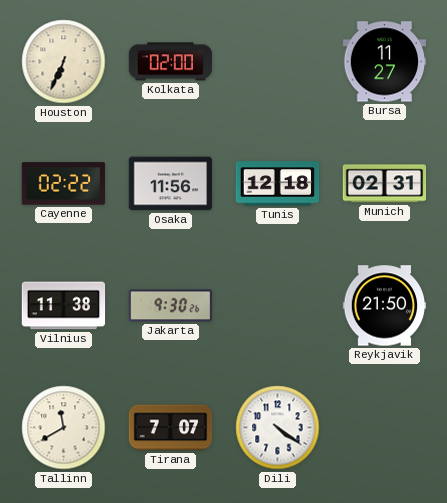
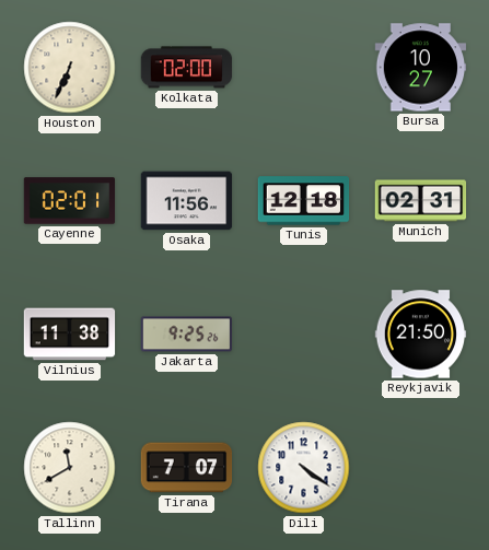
Bursa: 11:27 -> 10:27
Cayenne: 02:22 -> 02:01
Jakarta: 9:30 -> 9:25
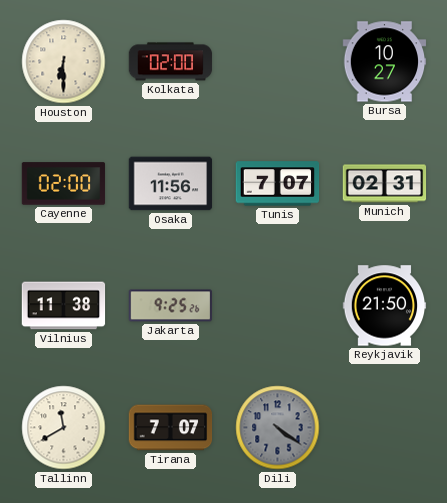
Houston: 6:34 -> 6:30
Cayenne: 02:01 -> 02:00
Tunis: 12:18 -> 7:07
Dili dial: white -> grey
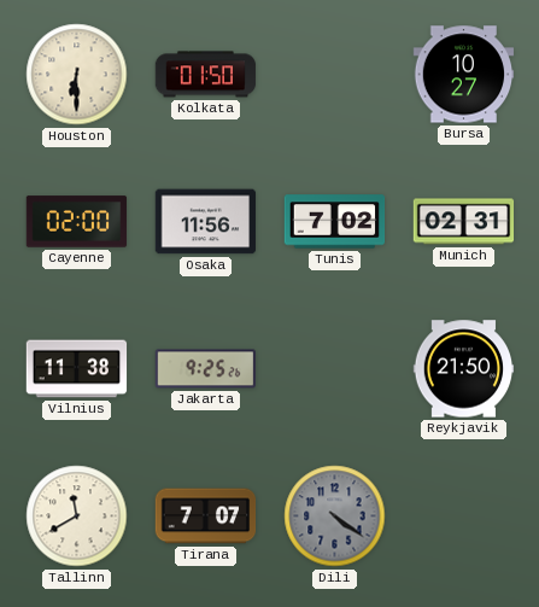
Kolkata: 02:00 -> 01:50
Tunis: 7:07 -> 7:02
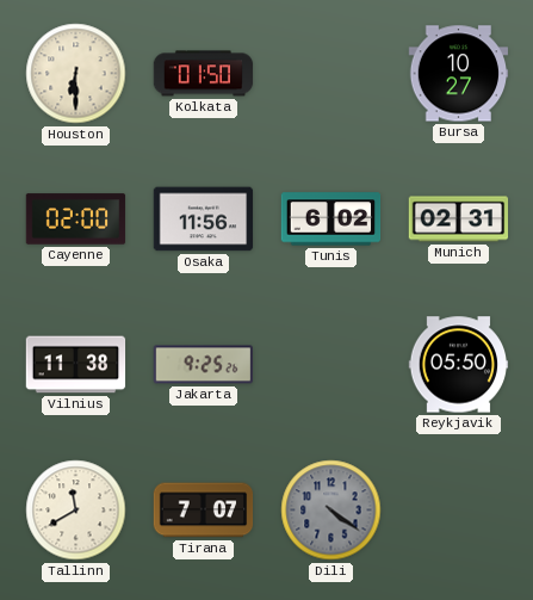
Tunis: 7:02 -> 6:02
Reykjavik: 21:50 -> 05:50
